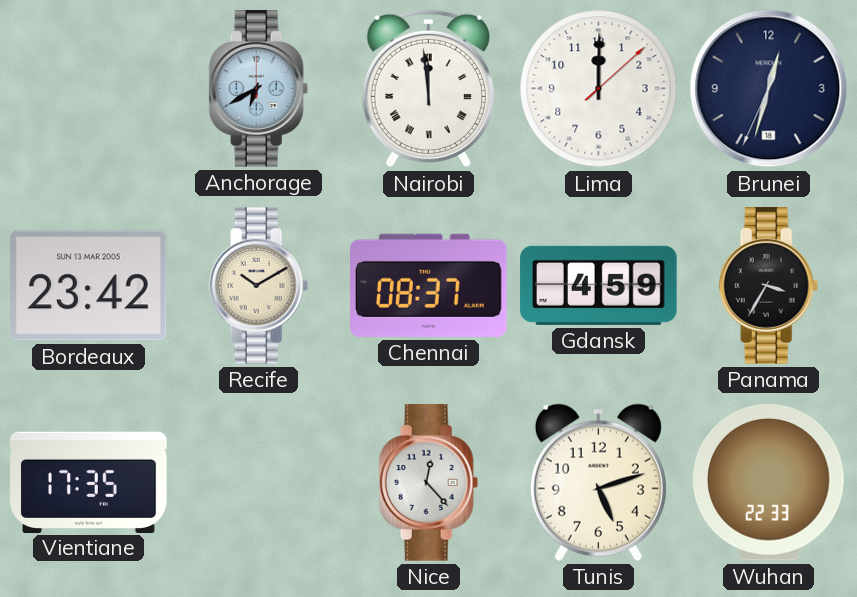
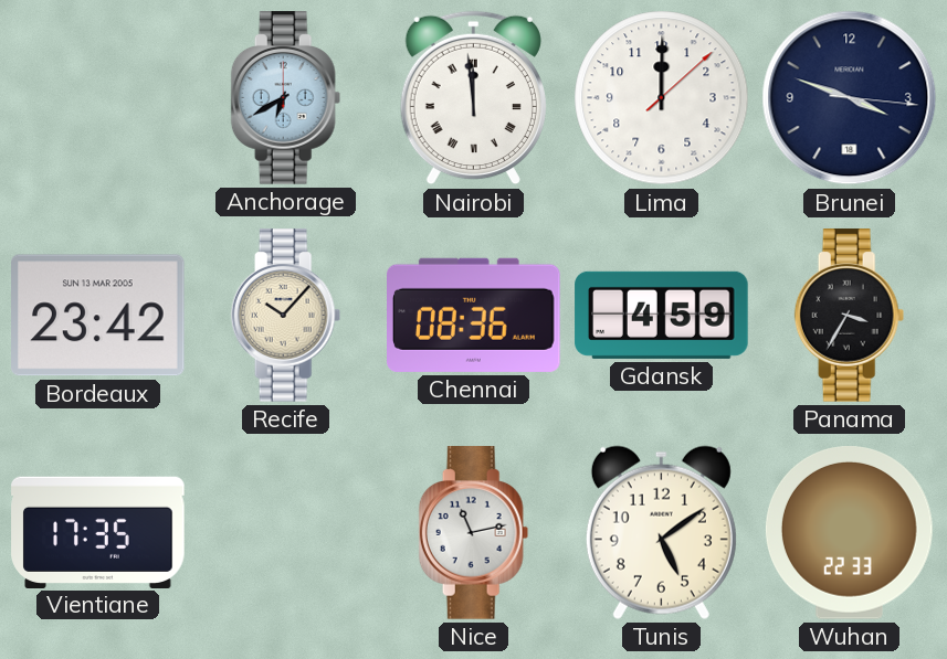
Brunei: 12:32 -> 3:48
Recife: 10:10 -> 10:07
Chennai: 08:37 -> 08:36
Nice: 12:23 -> 11:13
Tunis: 5:12 -> 5:09
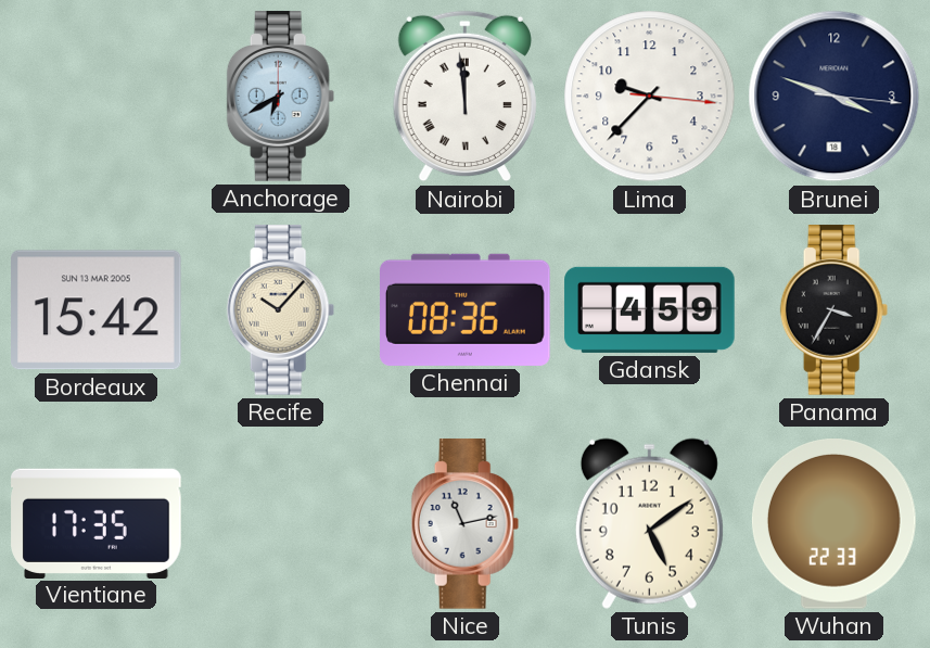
Lima: 12:00 -> 9:37
Bordeaux: 23:42 -> 15:42
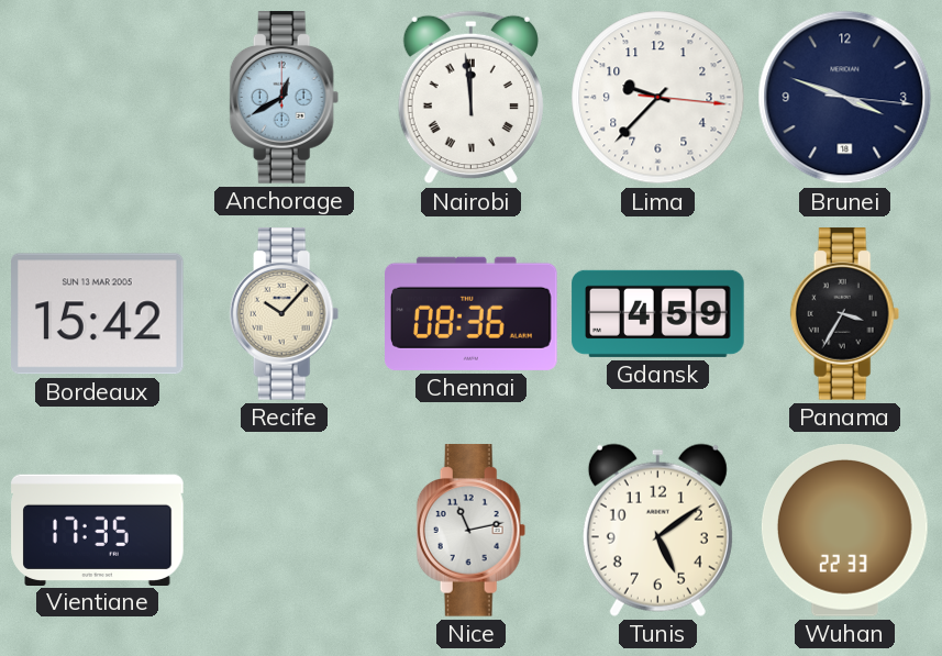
Anchorage: 6:40 -> 12:40
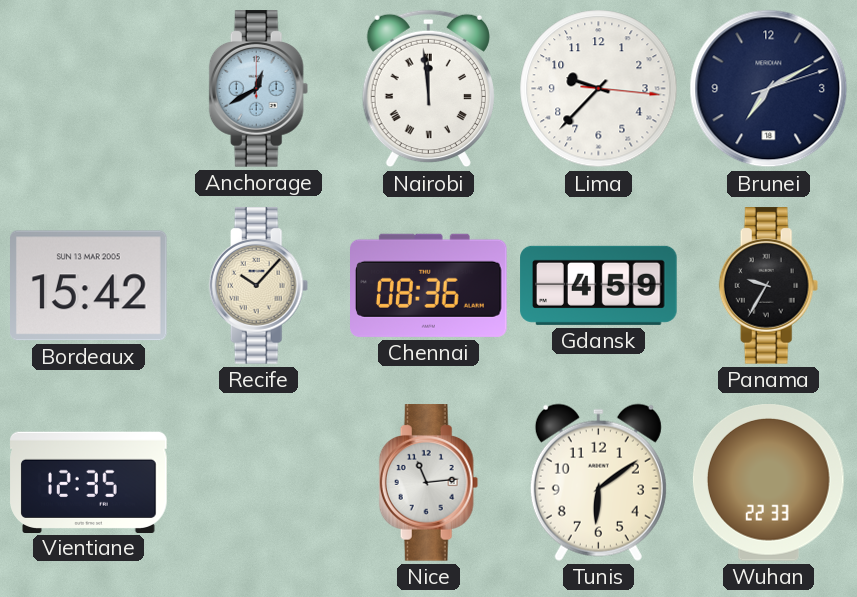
Brunei: 3:48 -> 7:10
Panama: 3:35 -> 9:35
Vientiane: 17:35 -> 12:35
Nice: 11:13 -> 11:14
Tunis: 5:09 -> 6:09
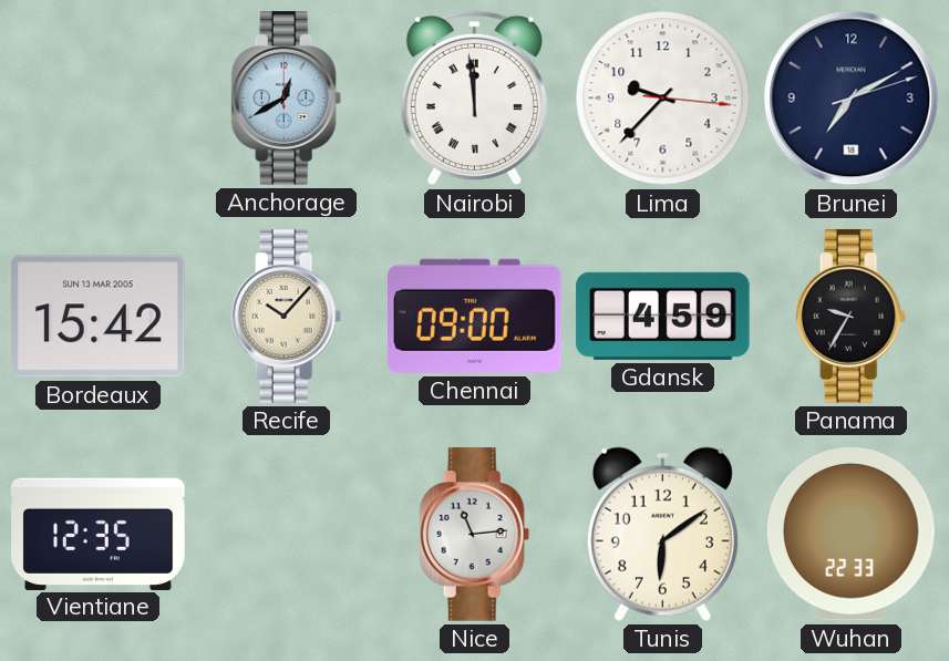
Chennai: 08:36 -> 09:00
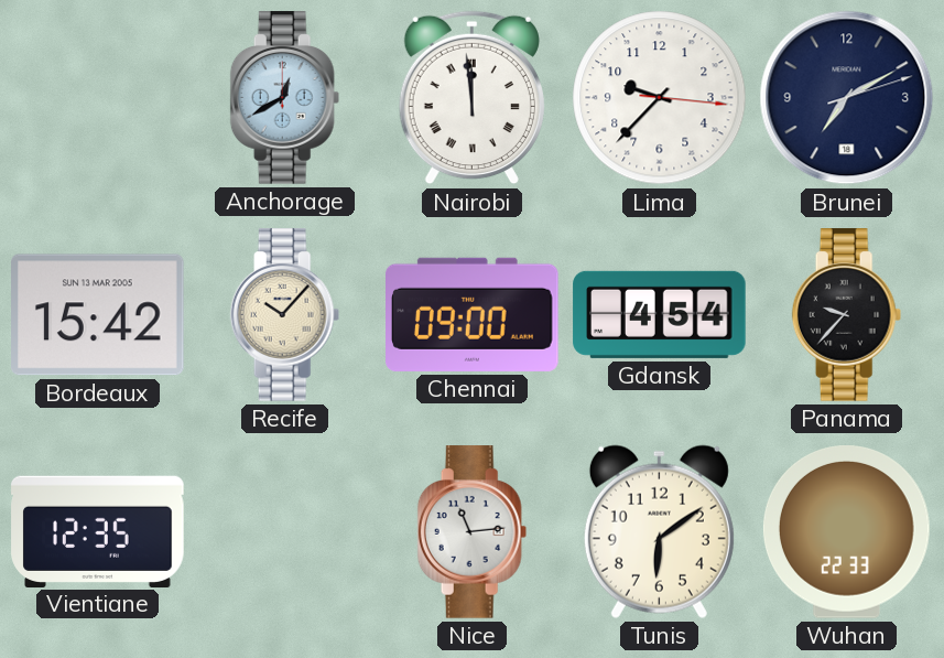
Gdansk: 4:59 -> 4:54
Panama: 9:35 -> 9:37
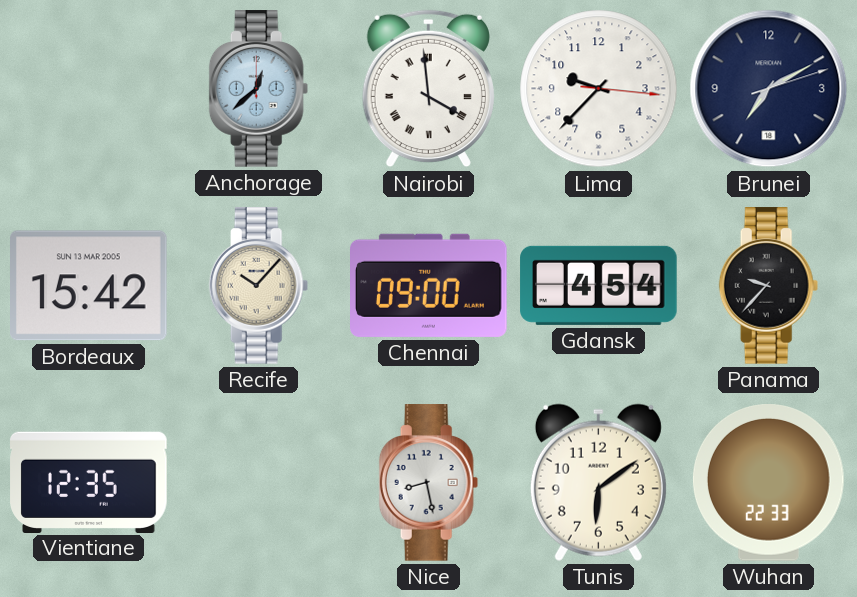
Anchorage: 12:40 -> 12:38
Nairobi: 11:59 -> 3:59
Nice: 11:14 -> 8:28
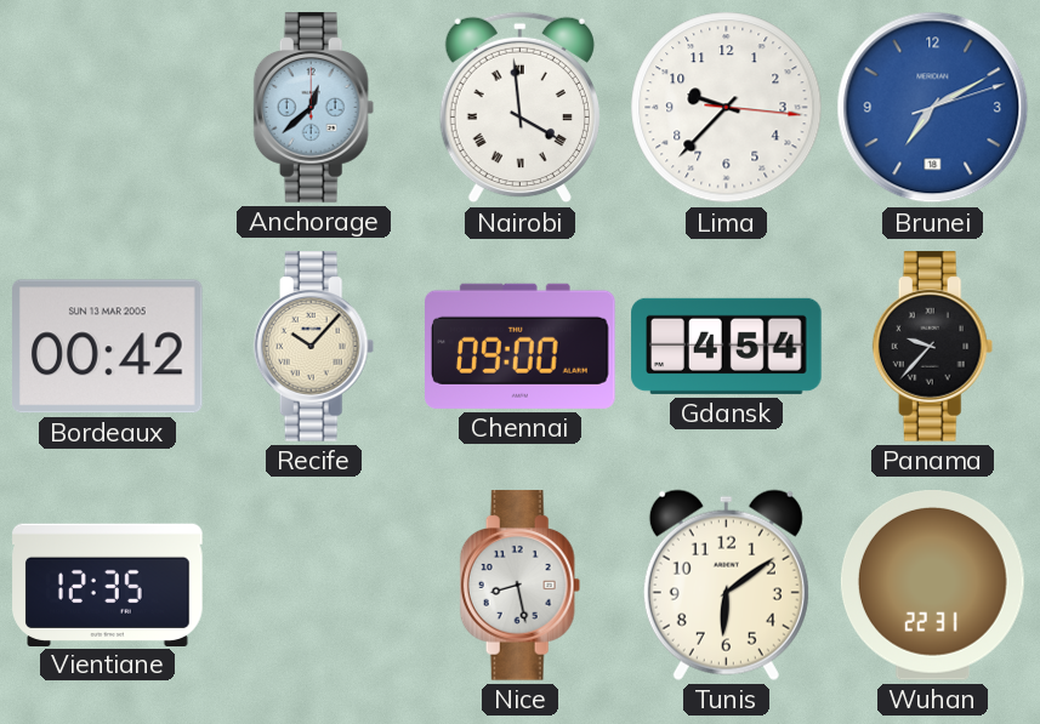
Brunei dial: navy -> blue
Bordeaux: 15:42 -> 00:42
Wuhan: 22:33 -> 22:31
